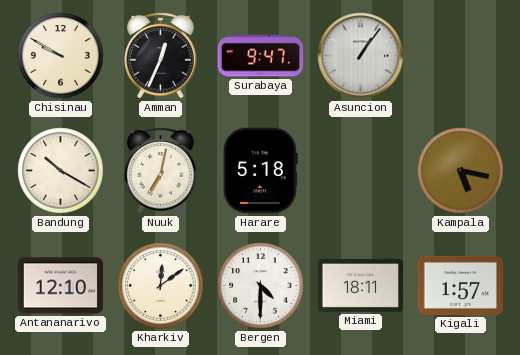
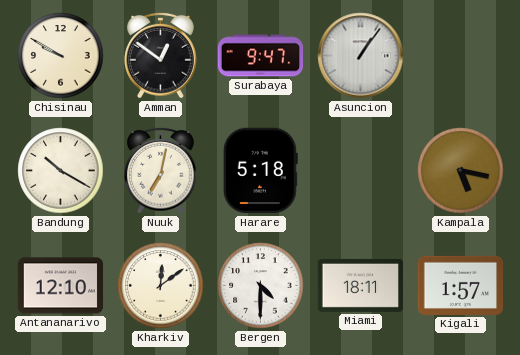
Amman: 12:34 -> 12:51
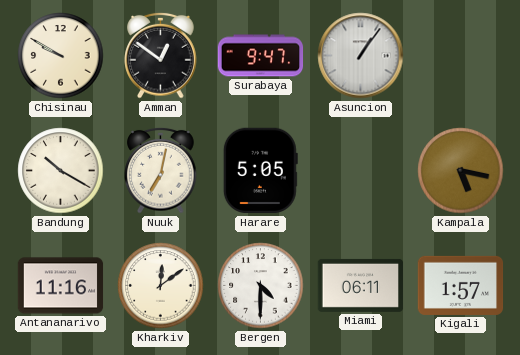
Harare: 5:18 -> 5:05
Antananarivo: 12:10 -> 11:16
Miami: 18:11 -> 06:11
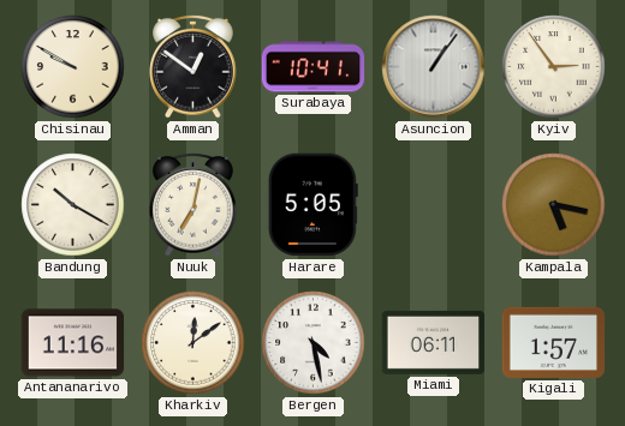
Surabaya: 9:47 -> 10:41
Kyiv: none -> 2:54
Bergen: 4:30 -> 4:28
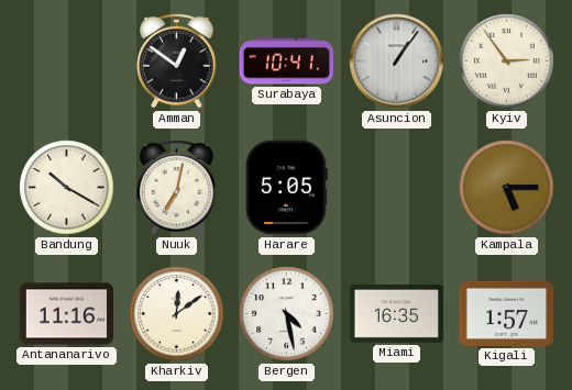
Chisinau: 9:50 -> none
Kampala: 5:17 -> 5:15
Miami: 06:11 -> 16:35
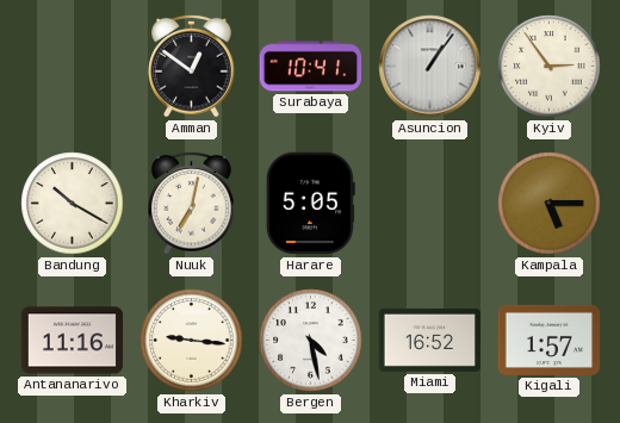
Kharkiv: 12:09 -> 9:16
Miami: 16:35 -> 16:52
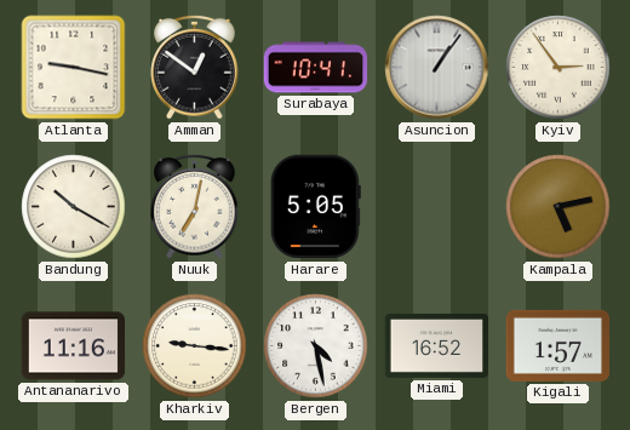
Atlanta: none -> 9:17
Kampala: 5:15 -> 5:13
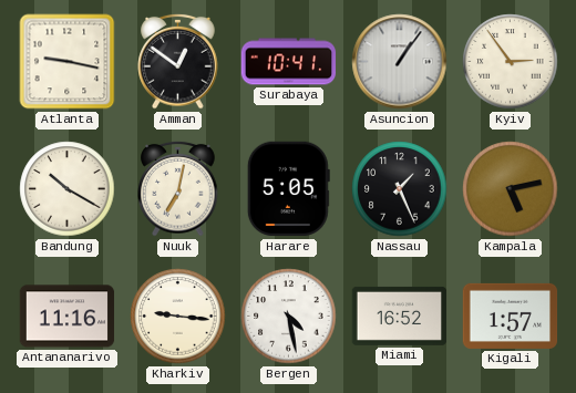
Nassau: none -> 1:26
